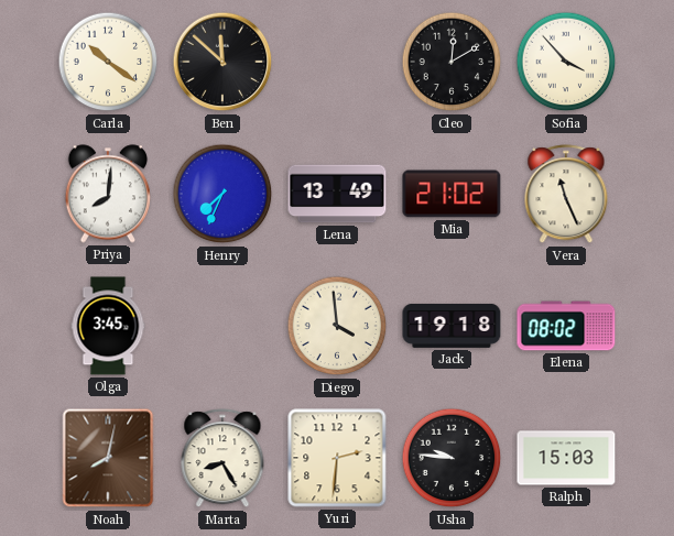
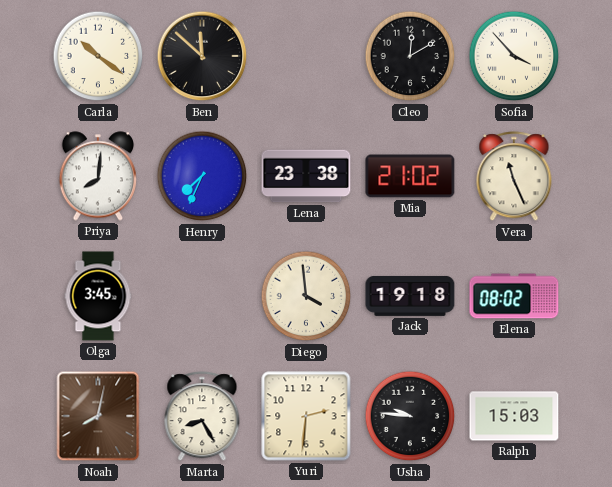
Lena: 13:49 -> 23:38
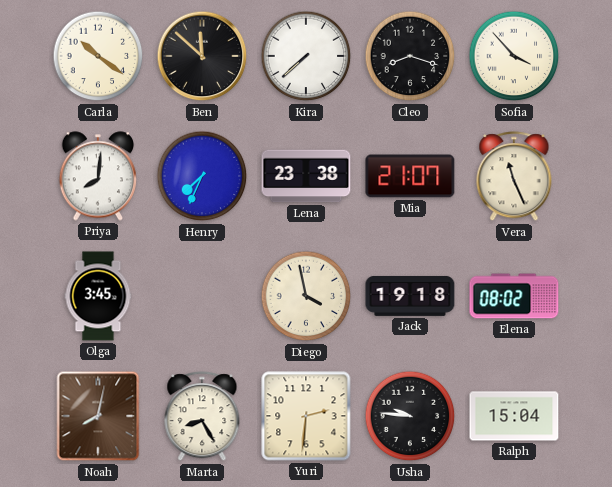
Kira: none -> 7:38
Cleo: 12:10 -> 8:18
Mia: 21:02 -> 21:07
Diego: 3:59 -> 3:58
Ralph: 15:03 -> 15:04
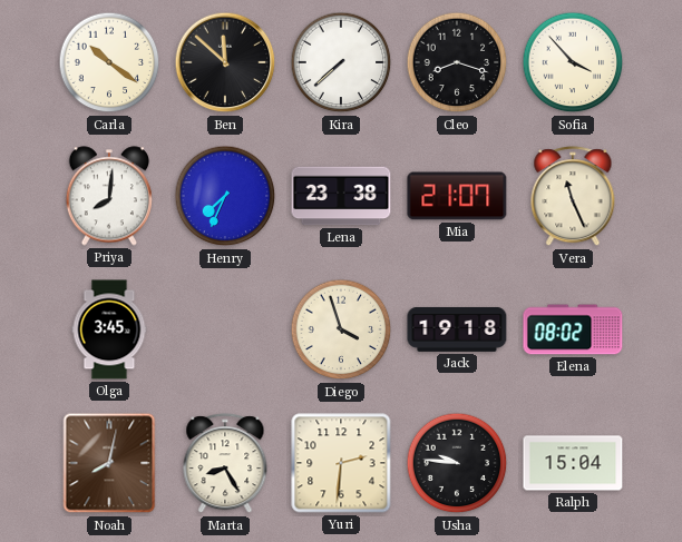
Diego: 3:58 -> 3:57
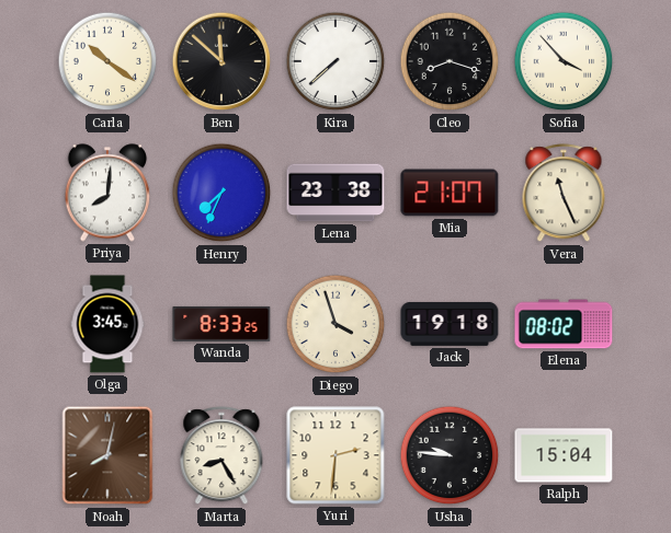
Wanda: none -> 8:33
